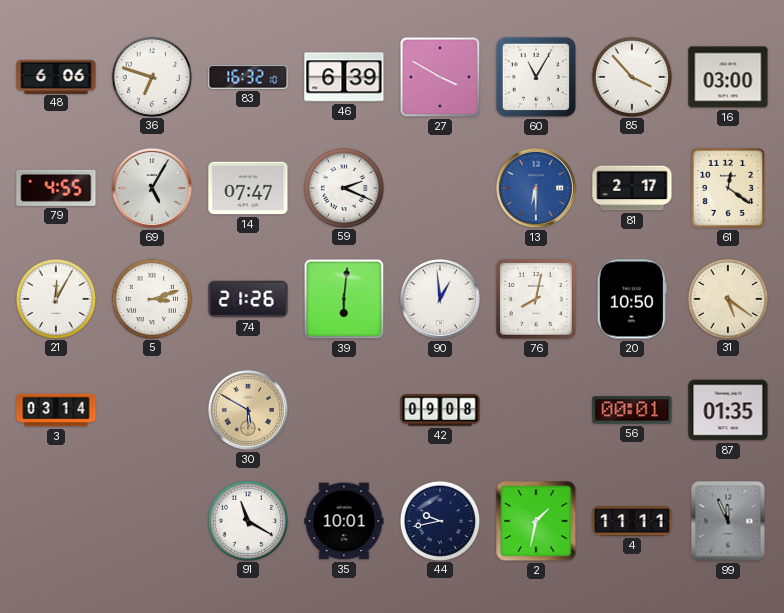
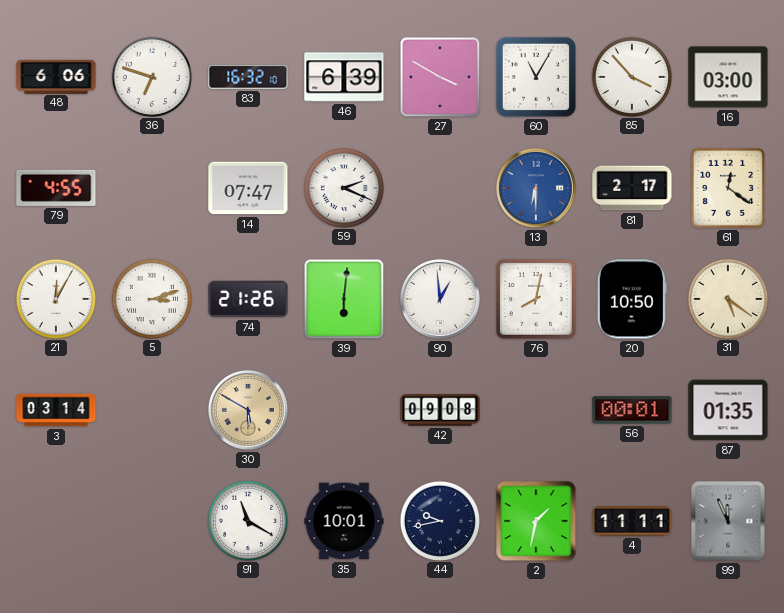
69: 5:05 -> none
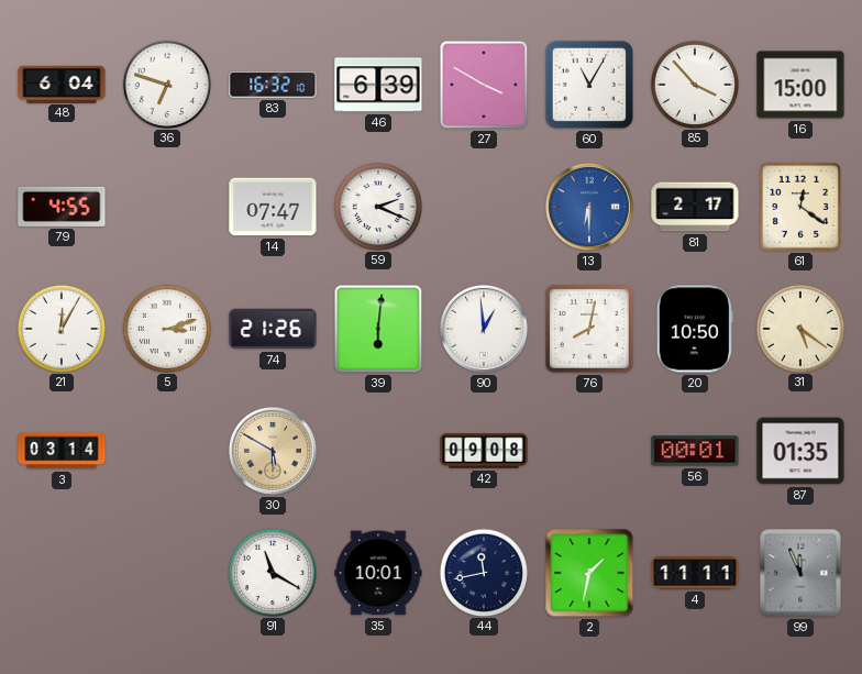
48: 6:06 -> 6:04
16: 03:00 -> 15:00
44: 9:43 -> 11:43
